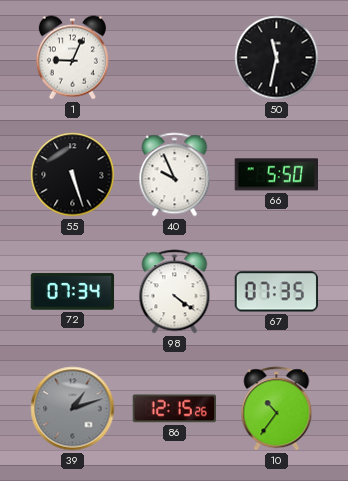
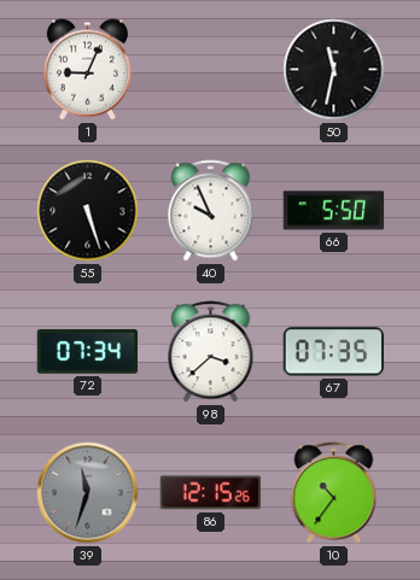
98: 4:21 -> 3:38
39: 1:12 -> 11:33
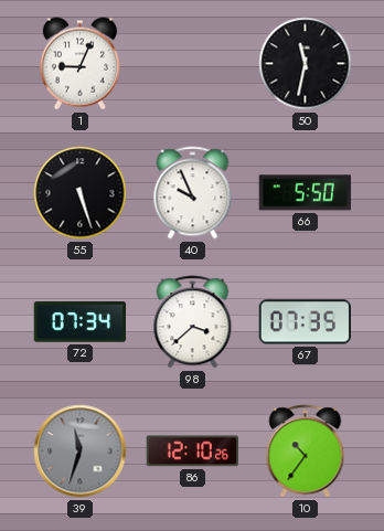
86: 12:15 -> 12:10
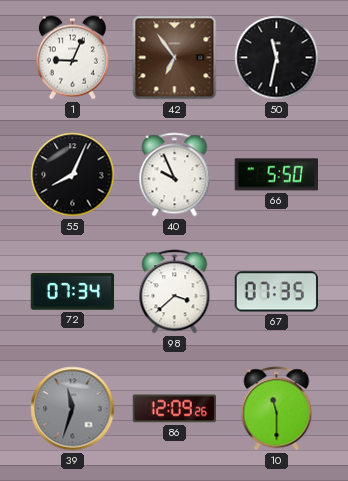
42: none -> 6:54
55: 5:27 -> 8:04
86: 12:10 -> 12:09
10: 10:36 -> 11:30
